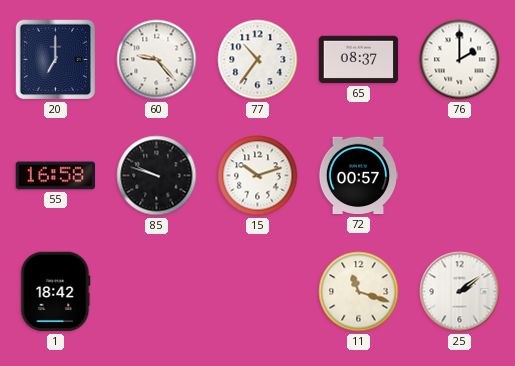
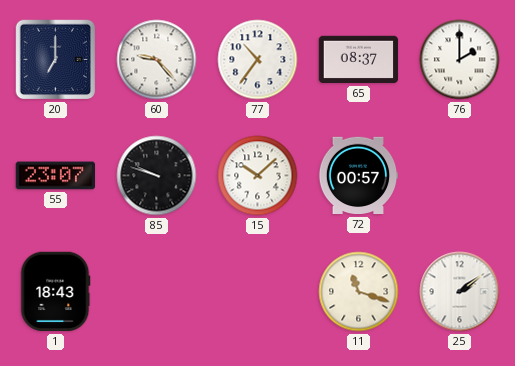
55: 16:58 -> 23:07
15: 10:12 -> 10:08
1: 18:42 -> 18:43
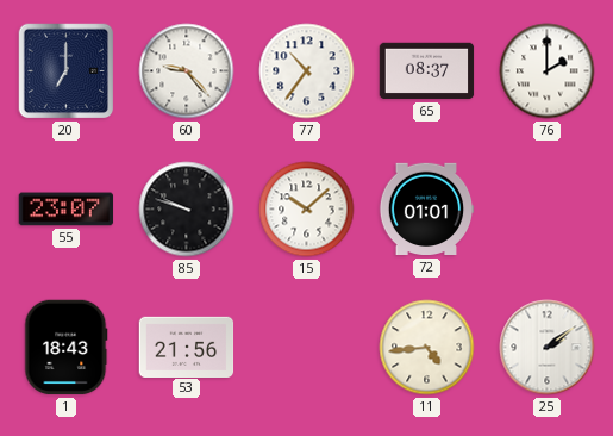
72: 00:57 -> 01:01
53: none -> 21:56
11: 11:18 -> 4:44
